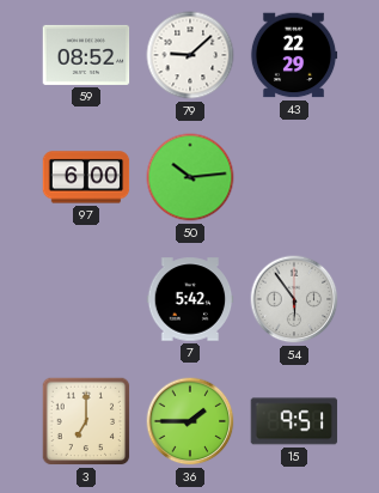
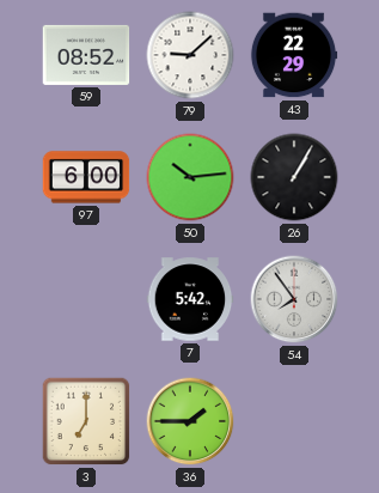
26: none -> 1:05
54: 5:54 -> 7:54
15: 9:51 -> none
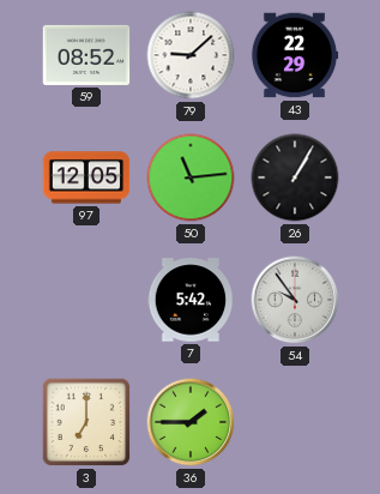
97: 6:00 -> 12:05
50: 10:14 -> 11:14
54: 7:54 -> 9:54
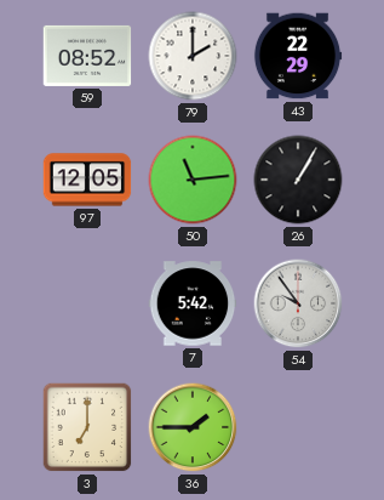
79: 9:08 -> 2:00
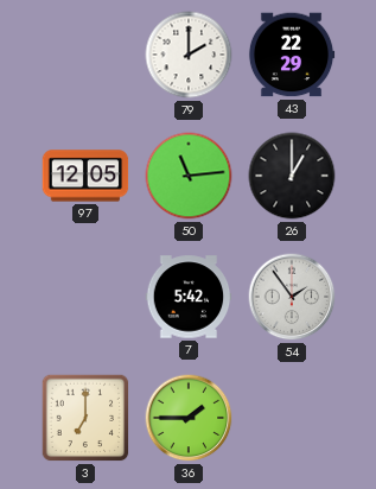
59: 08:52 -> none
26: 1:05 -> 1:00
54: 9:54 -> 1:54
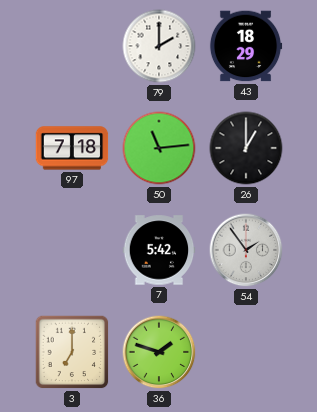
43: 22:29 -> 18:29
97: 12:05 -> 7:18
36: 1:45 -> 1:48
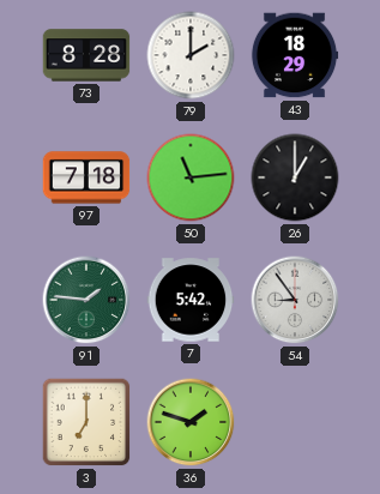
73: none -> 8:28
91: none -> 1:46
54: 1:54 -> 8:54
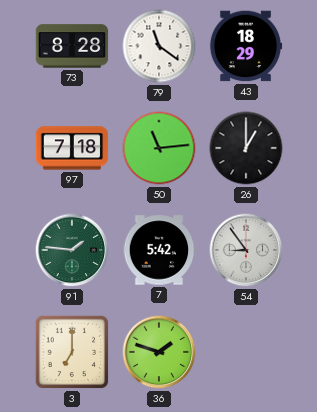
79: 2:00 -> 11:21
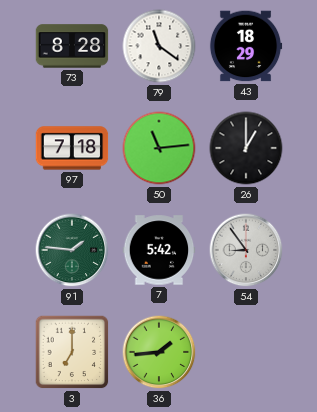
36: 1:48 -> 1:44
